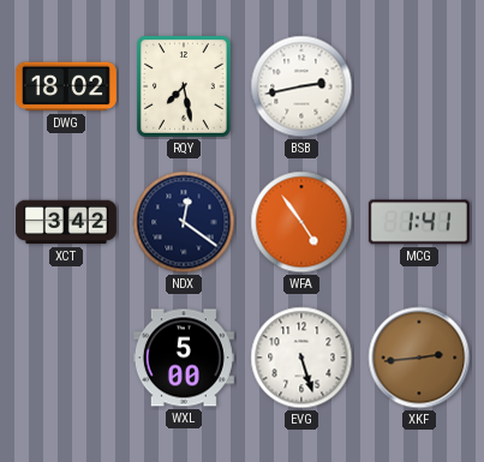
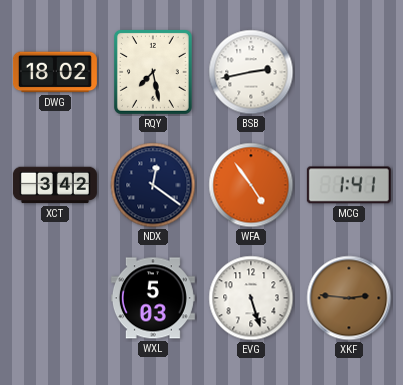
WXL: 5:00 -> 5:03
XKF: 2:44 -> 2:46
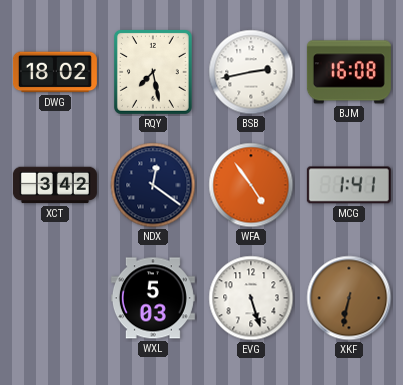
BJM: none -> 16:08
XKF: 2:46 -> 6:32
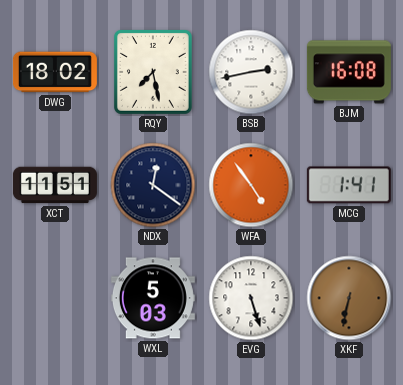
XCT: 3:42 -> 11:51
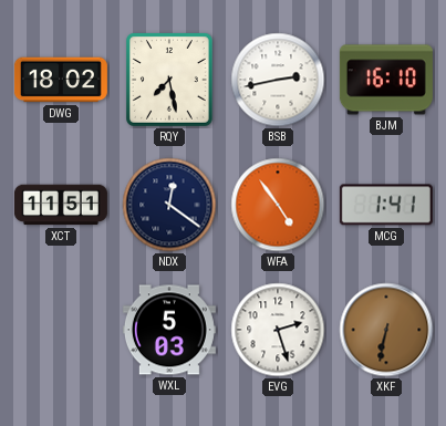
BJM: 16:08 -> 16:10
EVG: 5:27 -> 2:27
